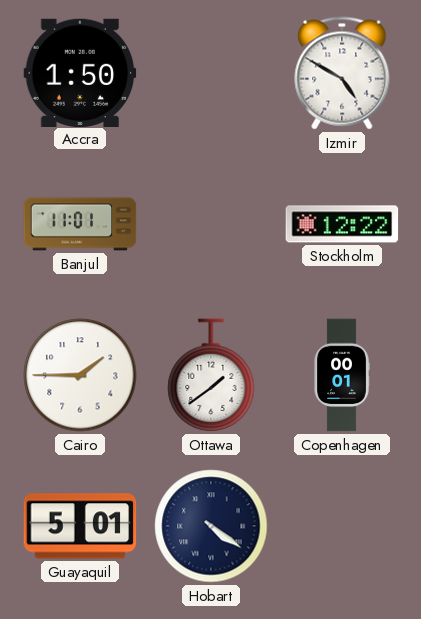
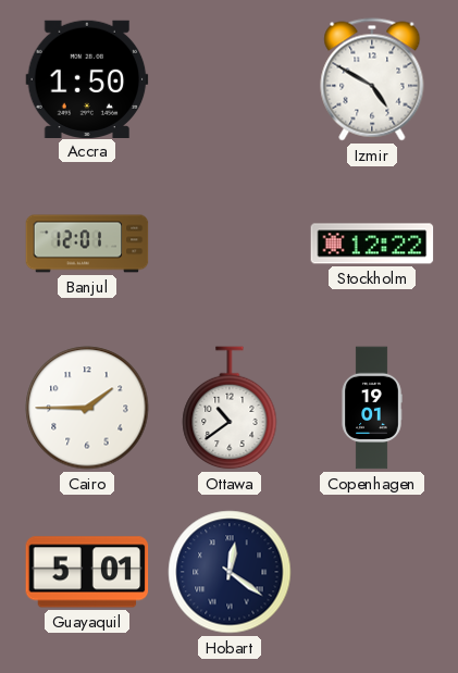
Banjul: 11:01 -> 12:01
Ottawa: 1:39 -> 10:39
Copenhagen: 00:01 -> 19:01
Hobart: 4:21 -> 12:21
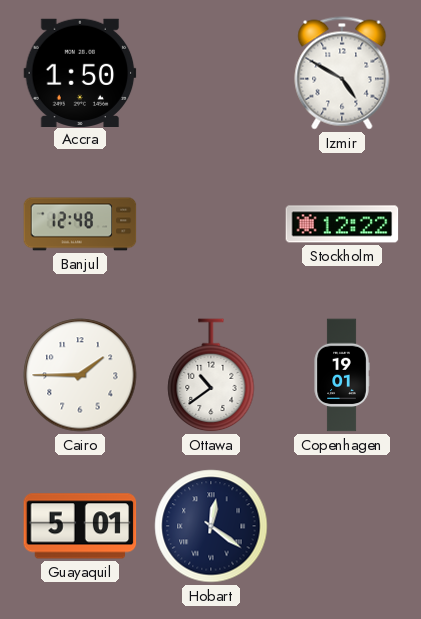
Banjul: 12:01 -> 12:48
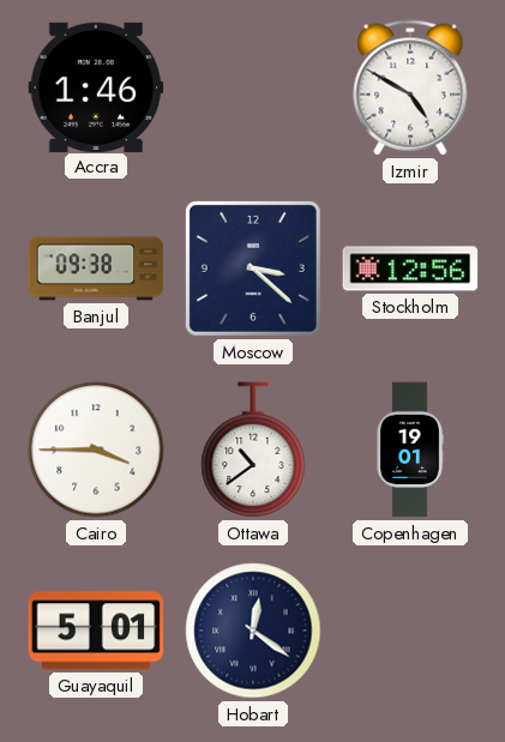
Accra: 1:50 -> 1:46
Banjul: 12:48 -> 09:38
Moscow: none -> 3:22
Stockholm: 12:22 -> 12:56
Cairo: 1:45 -> 3:45
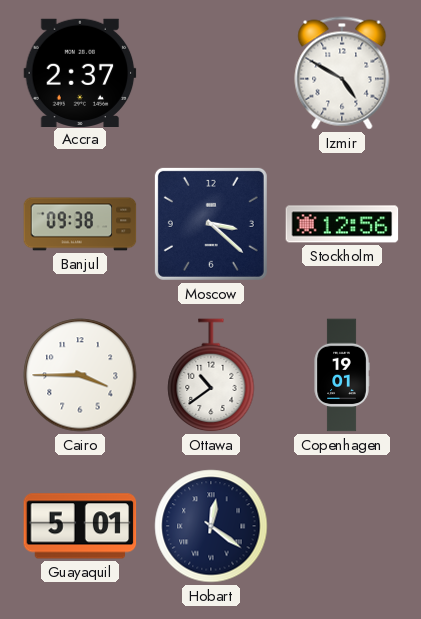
Accra: 1:46 -> 2:37
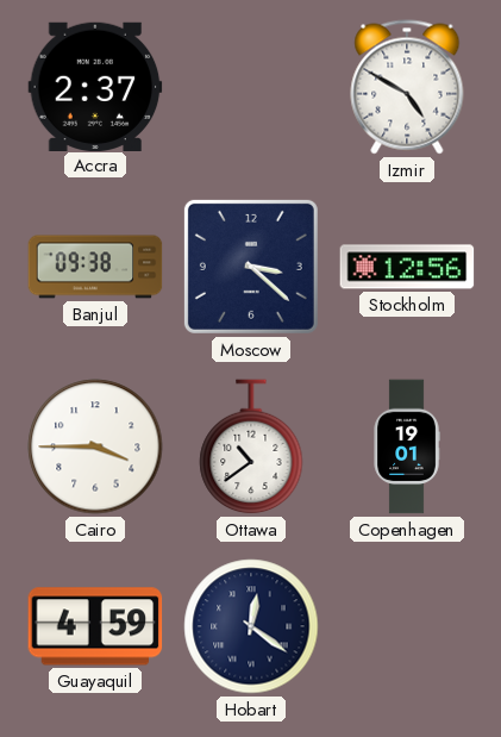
Guayaquil: 5:01 -> 4:59
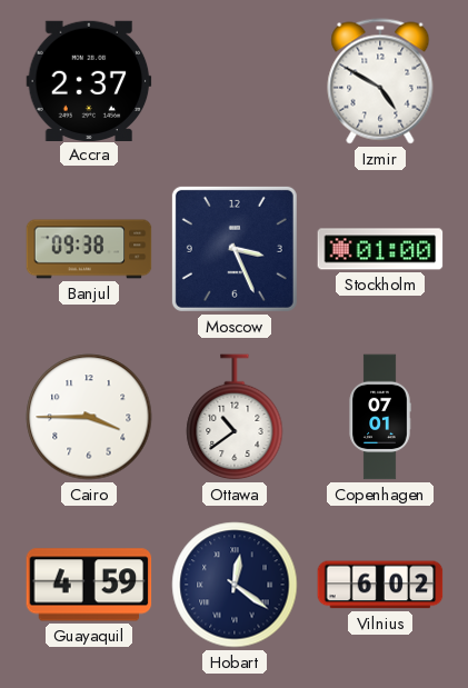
Moscow: 3:22 -> 3:26
Stockholm: 12:56 -> 01:00
Copenhagen: 19:01 -> 07:01
Vilnius: none -> 6:02
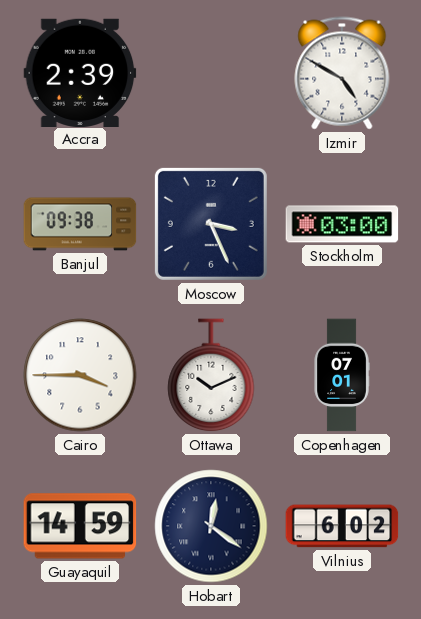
Accra: 2:37 -> 2:39
Stockholm: 01:00 -> 03:00
Ottawa: 10:39 -> 10:11
Guayaquil: 4:59 -> 14:59
